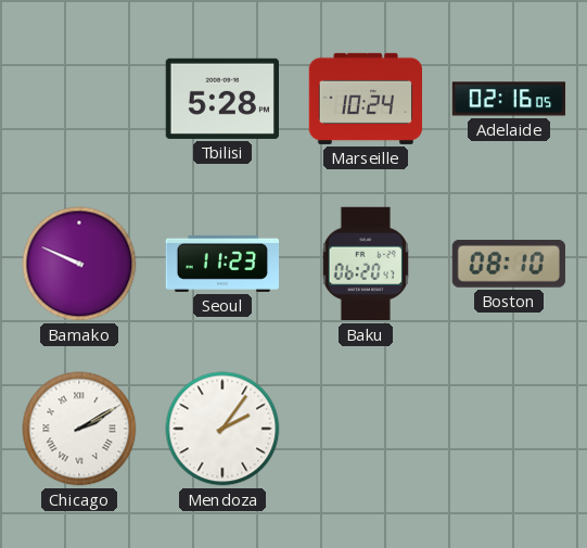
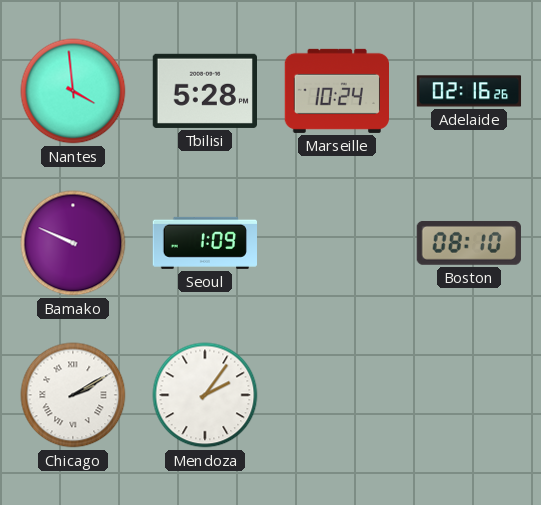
Nantes: none -> 3:59
Adelaide: 02:16:05 -> 02:16:26
Seoul: 11:23 -> 1:09
Baku: 06:20 -> none
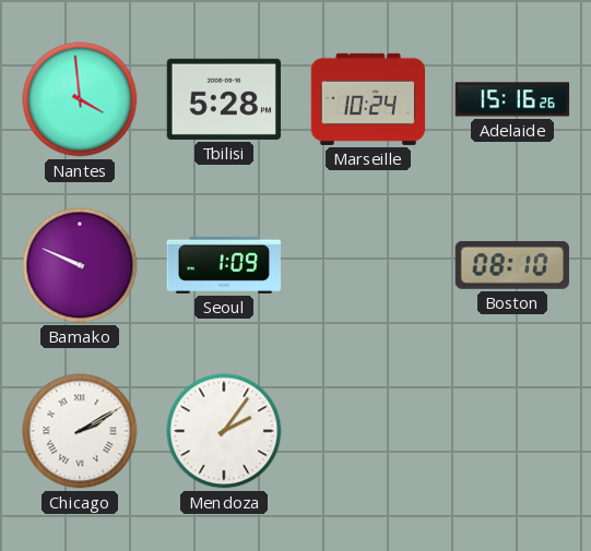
Adelaide: 02:16 -> 15:16
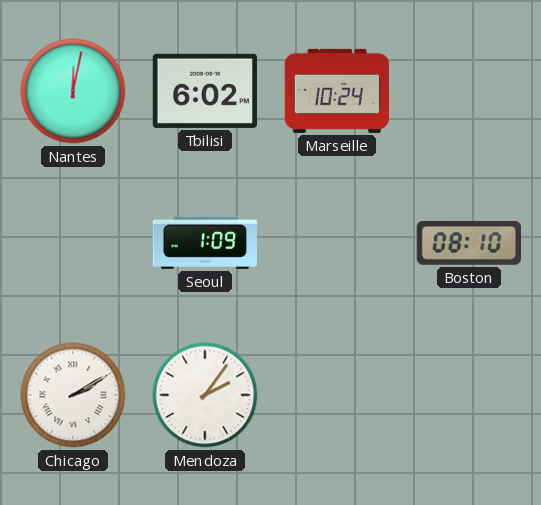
Nantes: 3:59 -> 12:02
Tbilisi: 5:28 -> 6:02
Adelaide: 15:16 -> none
Bamako: 9:49 -> none
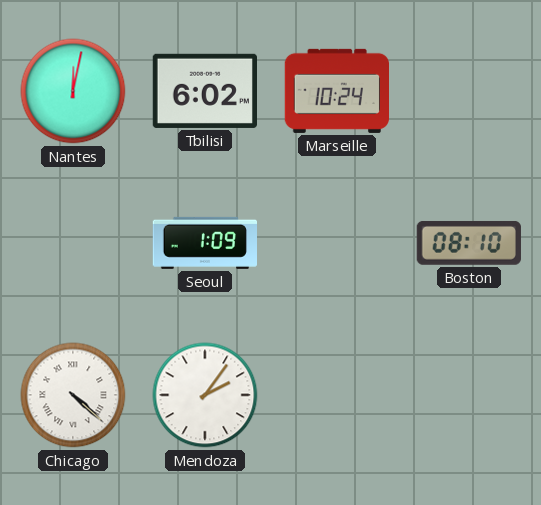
Chicago: 2:10 -> 4:22
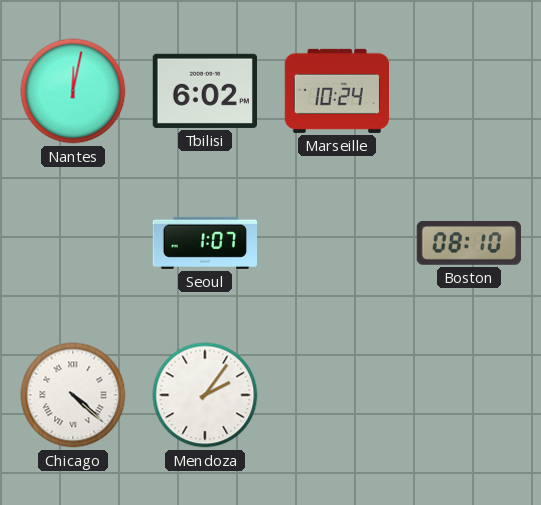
Seoul: 1:09 -> 1:07
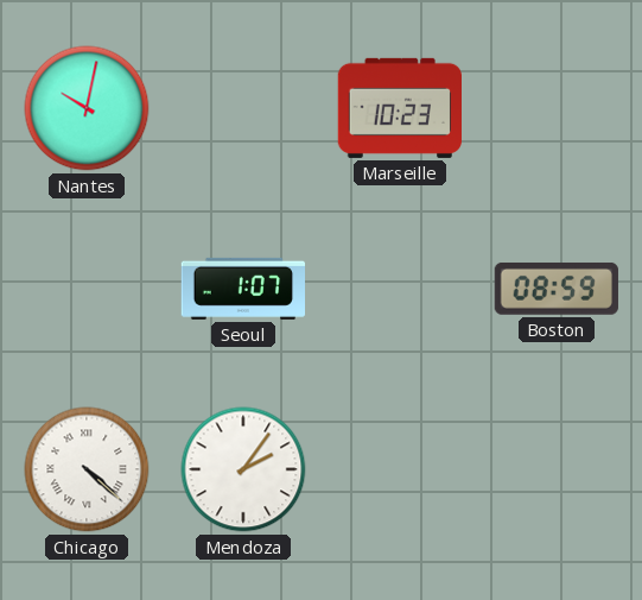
Nantes: 12:02 -> 10:02
Tbilisi: 6:02 -> none
Marseille: 10:24 -> 10:23
Boston: 08:10 -> 08:59
